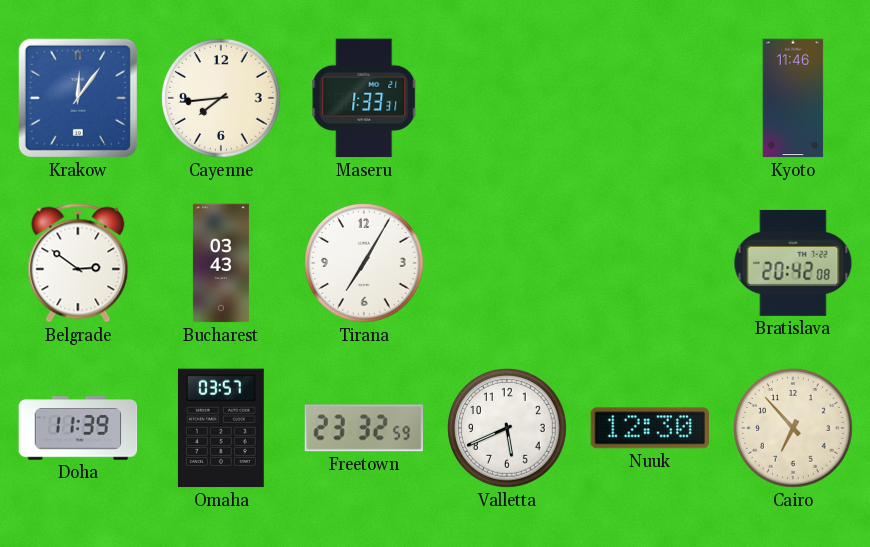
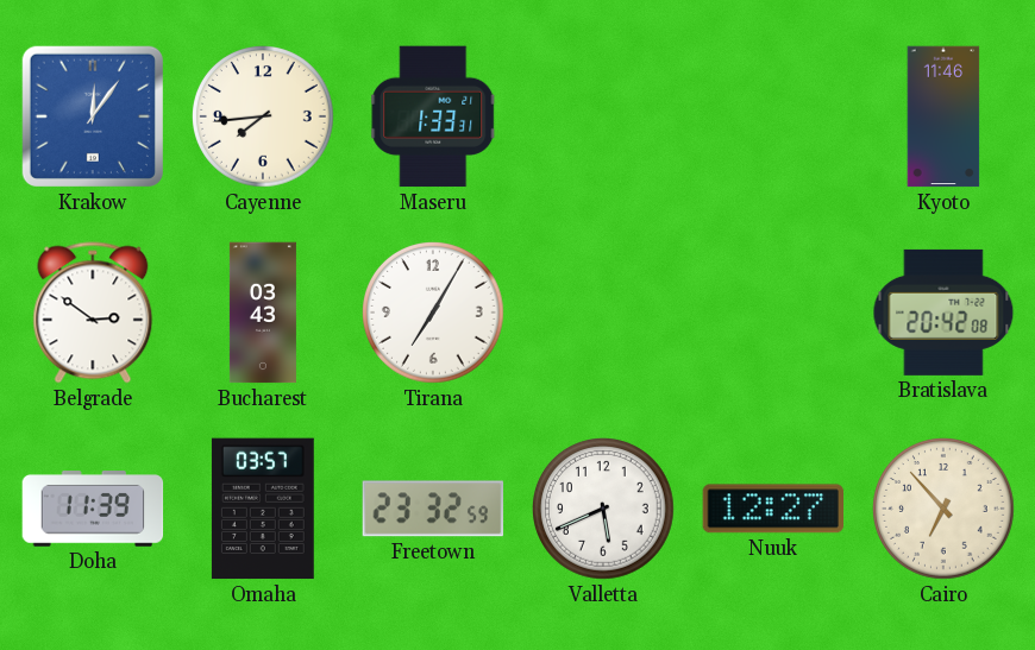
Nuuk: 12:30 -> 12:27
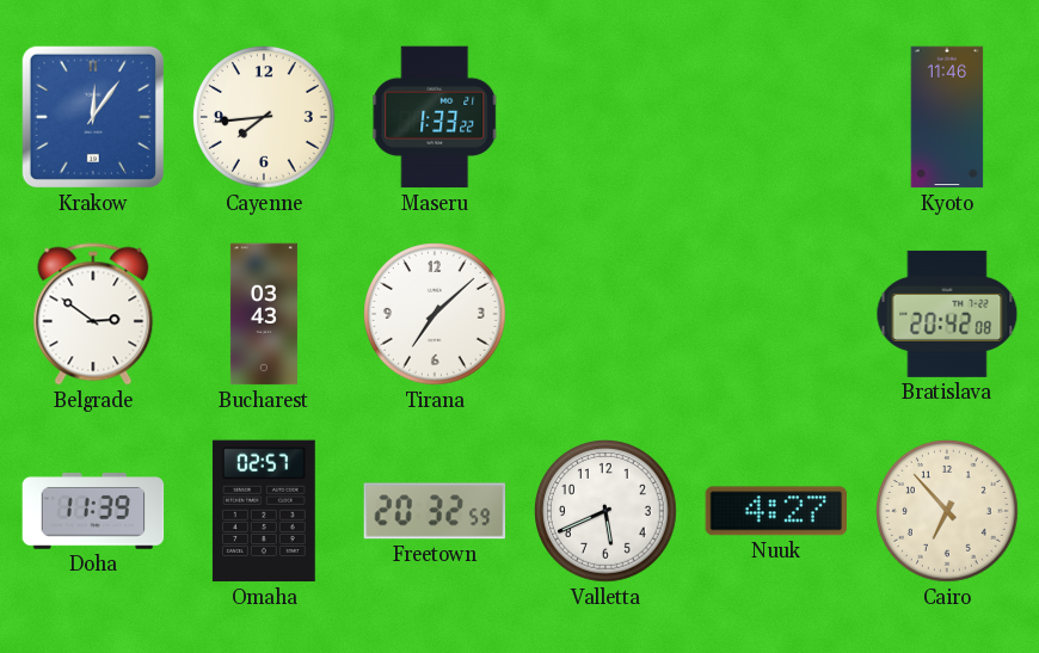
Maseru: 1:33:31 -> 1:33:22
Tirana: 7:05 -> 7:08
Omaha: 03:57 -> 02:57
Freetown: 23:32 -> 20:32
Nuuk: 12:27 -> 4:27
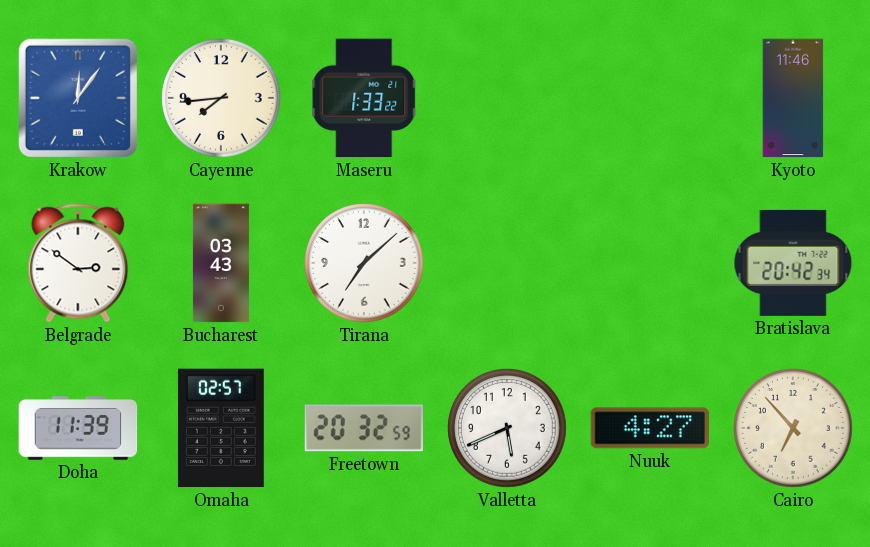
Bratislava: 20:42:08 -> 20:42:34
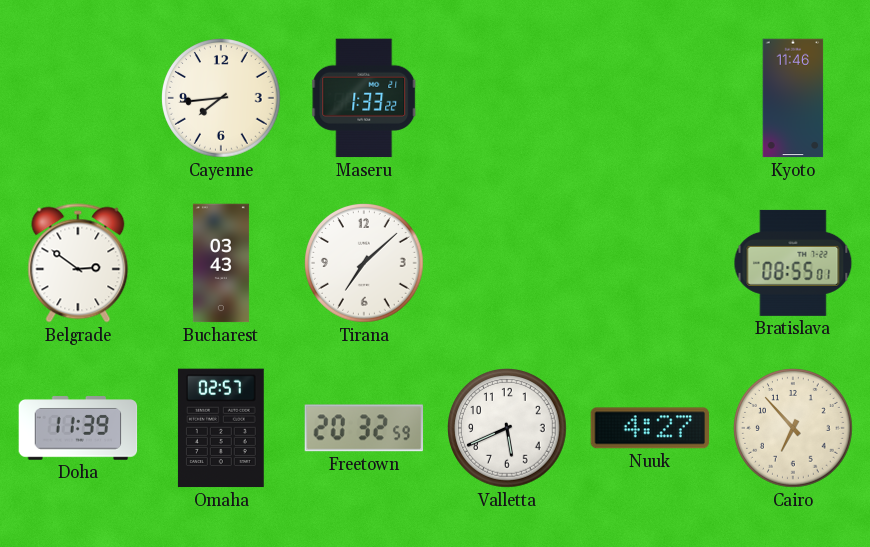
Krakow: 12:06 -> none
Bratislava: 20:42 -> 08:55
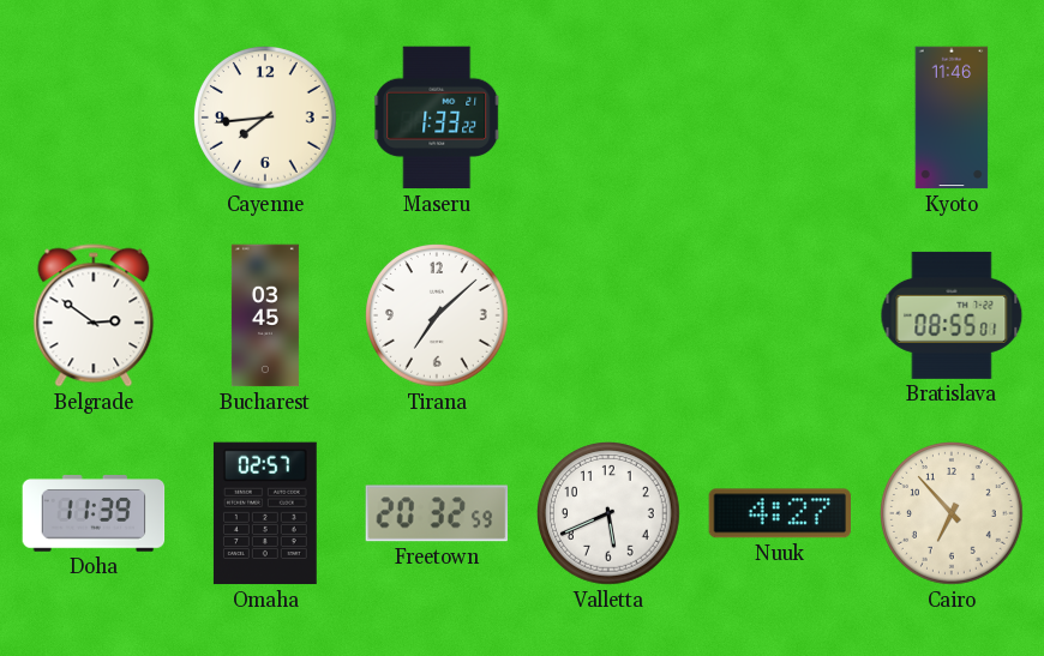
Bucharest: 03:43 -> 03:45
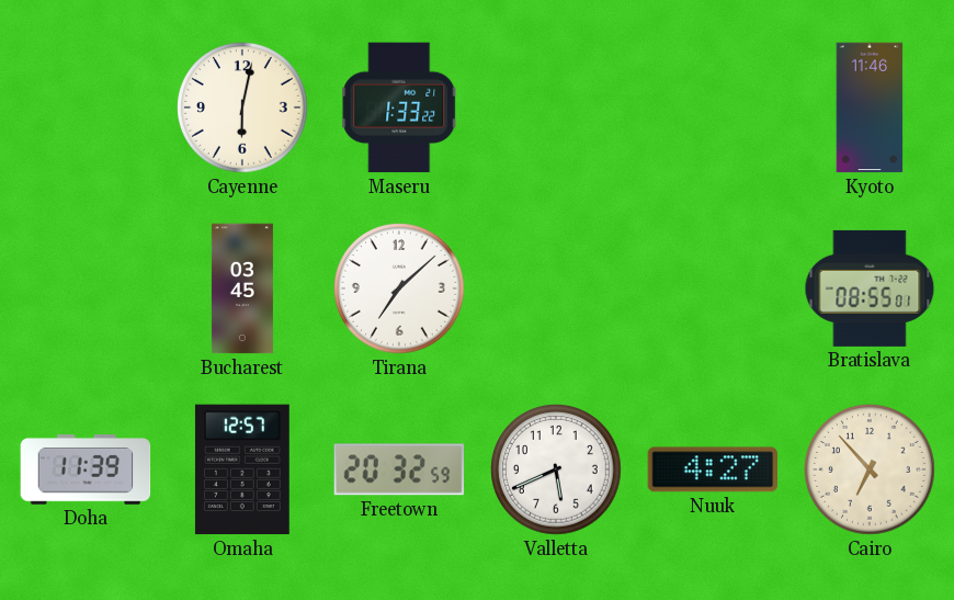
Cayenne: 7:44 -> 6:02
Belgrade: 2:51 -> none
Omaha: 02:57 -> 12:57
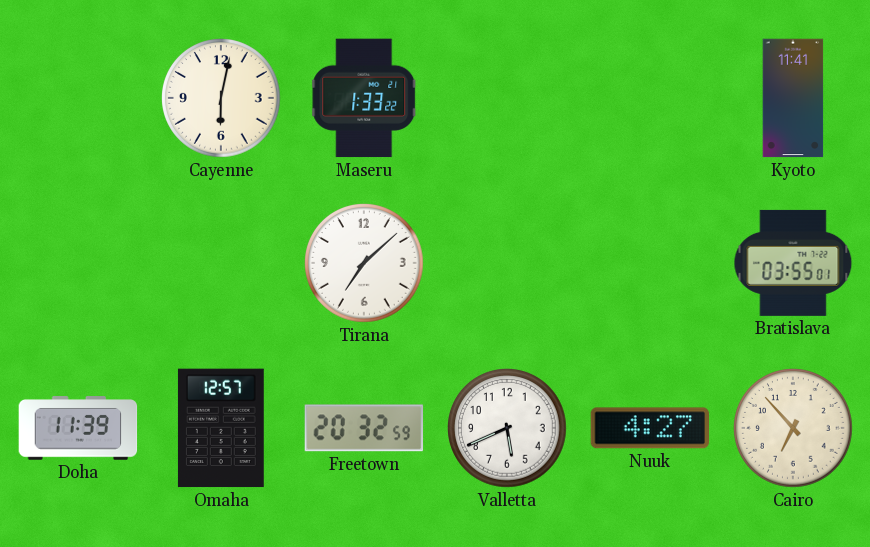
Kyoto: 11:46 -> 11:41
Bucharest: 03:45 -> none
Bratislava: 08:55 -> 03:55
